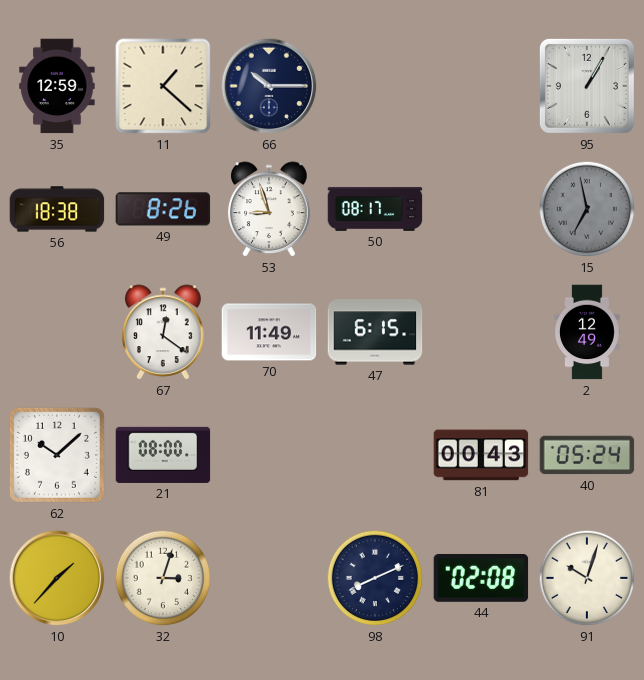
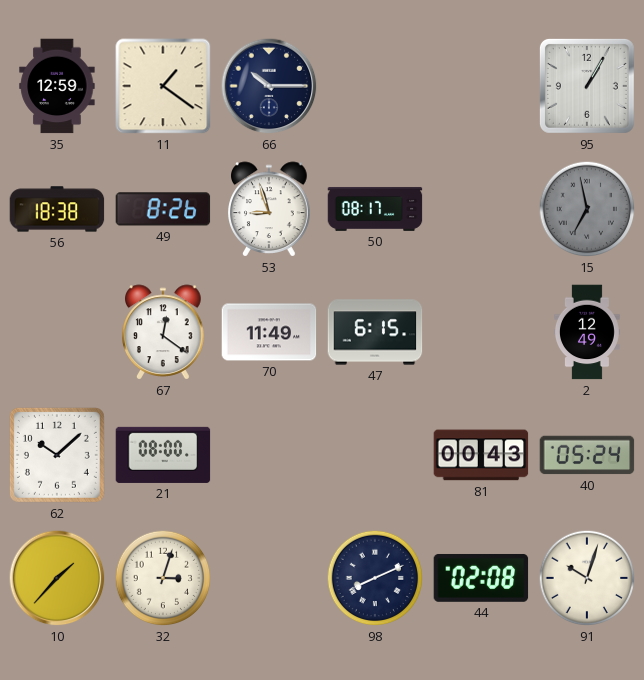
11: 1:22 -> 1:21
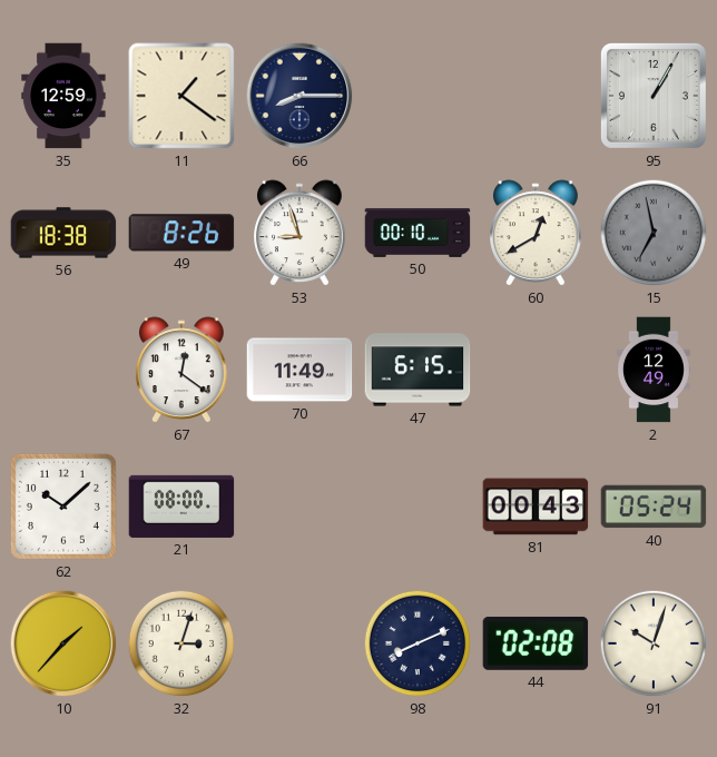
66: 10:15 -> 8:15
50: 08:17 -> 00:10
60: none -> 12:40
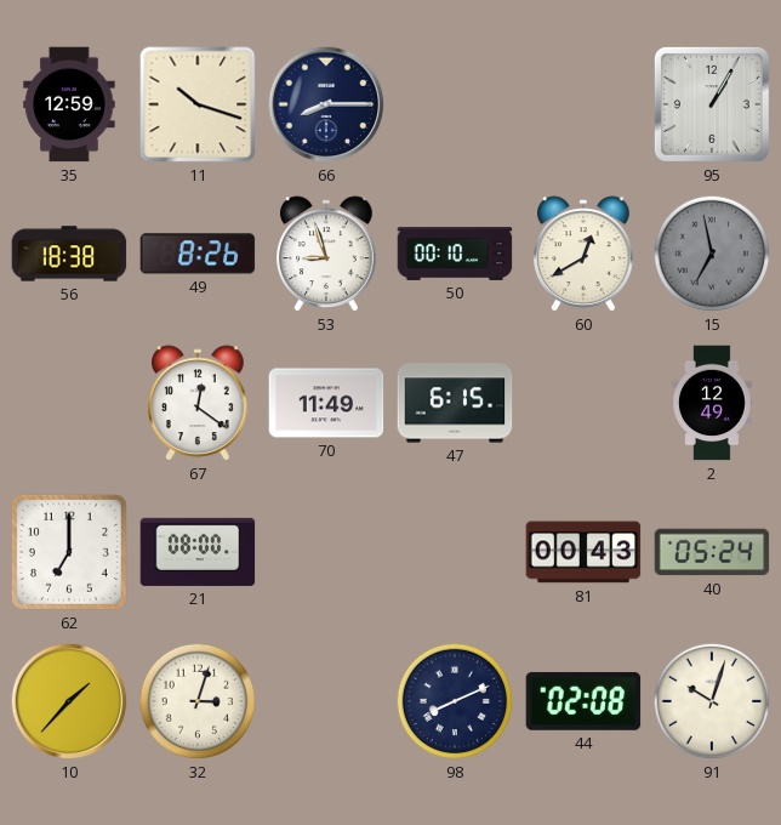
11: 1:21 -> 10:18
62: 10:08 -> 7:00
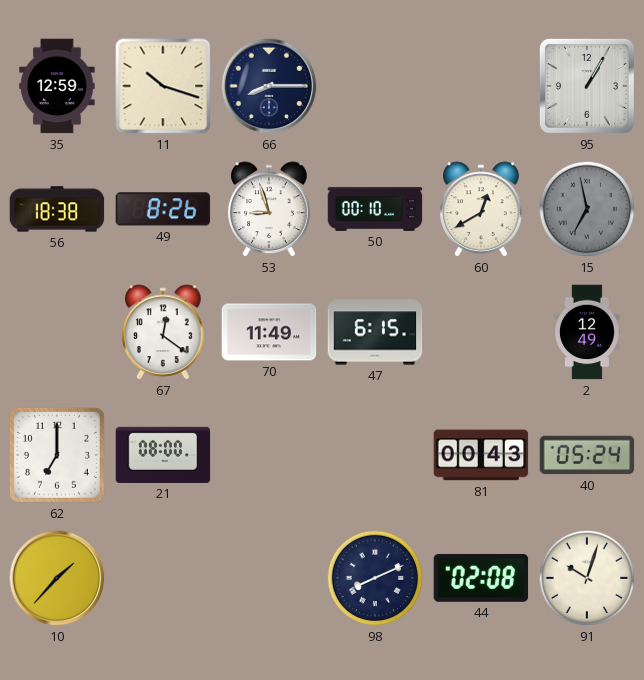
32: 3:03 -> none
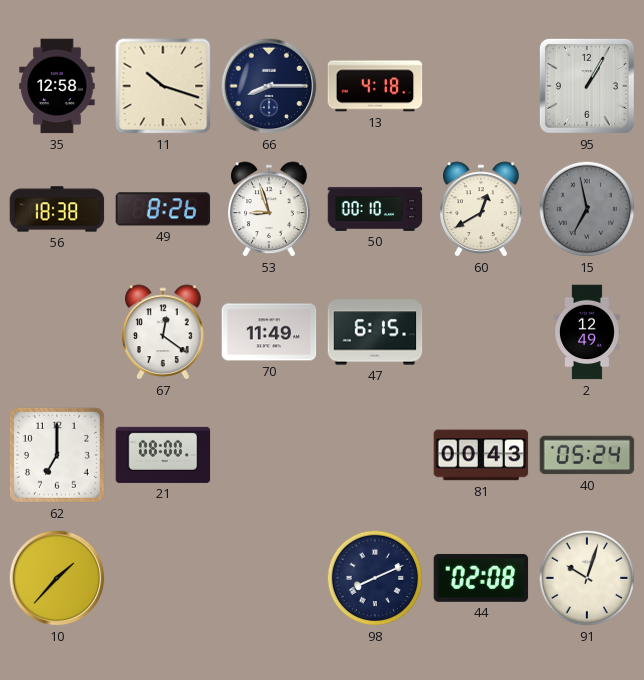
35: 12:59 -> 12:58
13: none -> 4:18
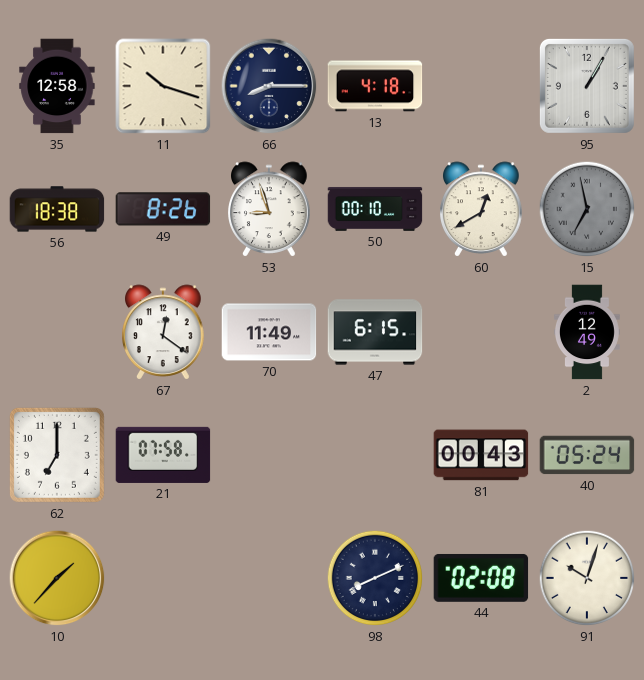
21: 08:00 -> 07:58
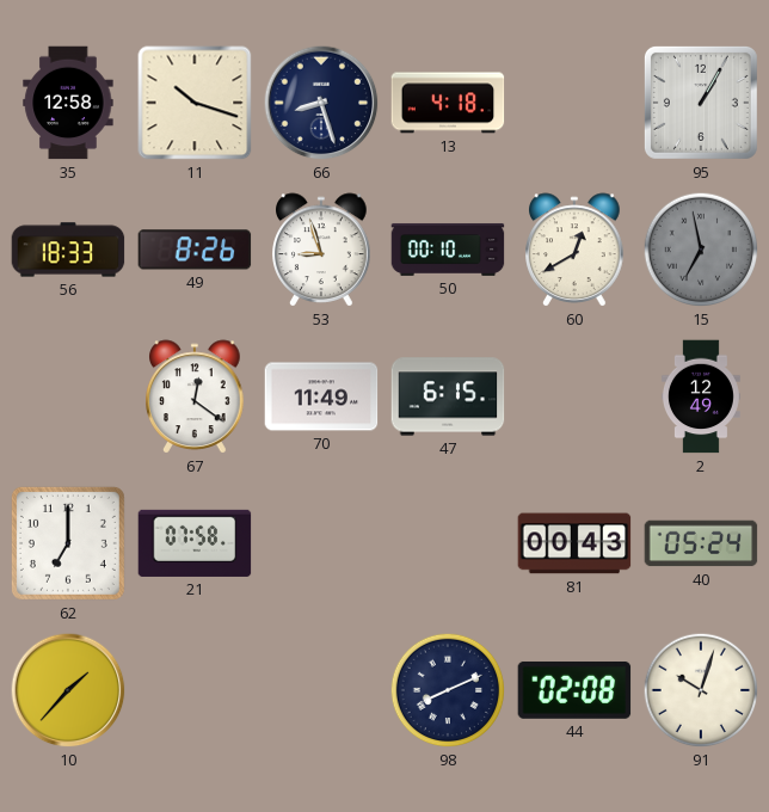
66: 8:15 -> 8:27
56: 18:38 -> 18:33
